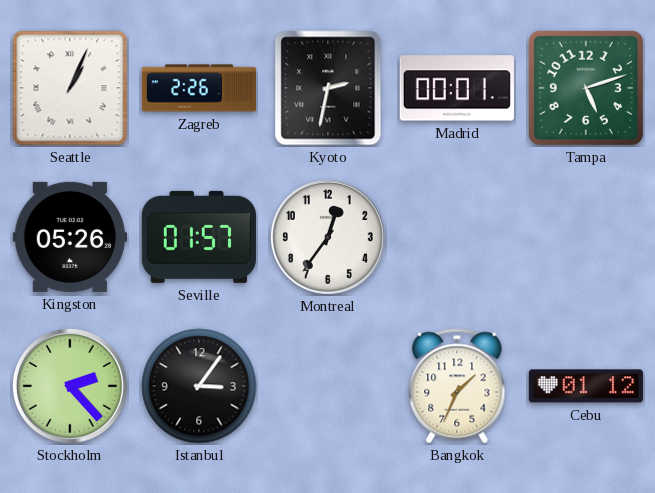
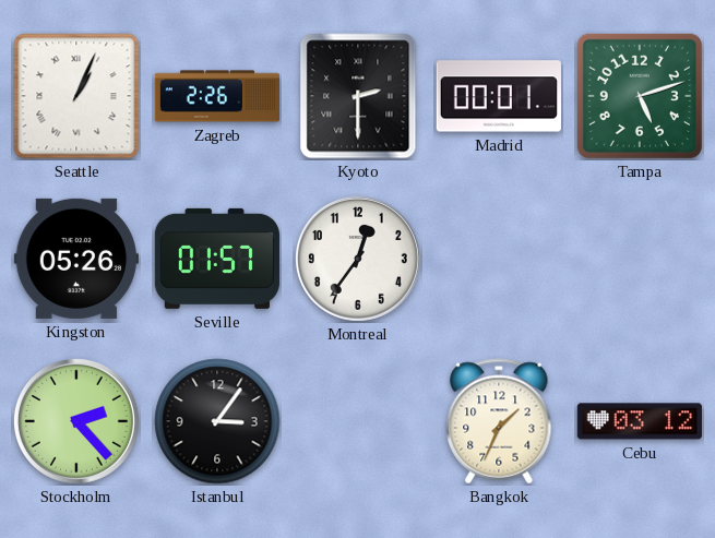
Kyoto: 2:32 -> 2:30
Cebu: 01:12 -> 03:12
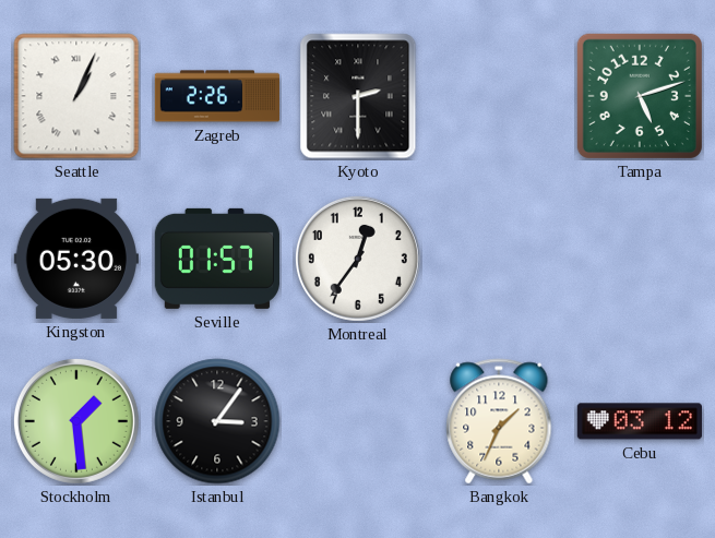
Madrid: 00:01 -> none
Kingston: 05:26 -> 05:30
Stockholm: 2:23 -> 1:29
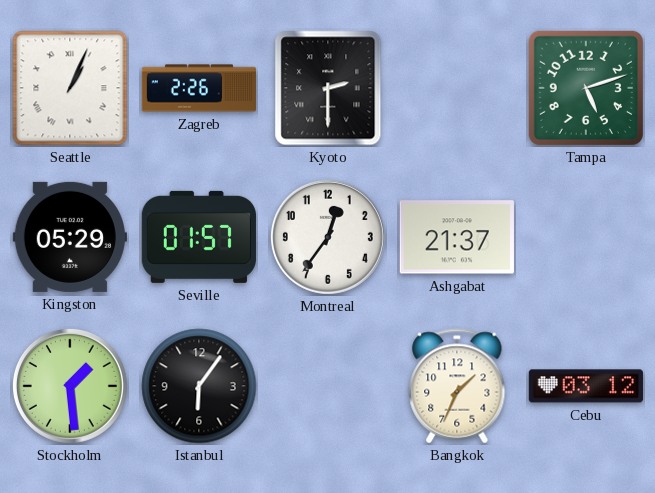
Kingston: 05:30 -> 05:29
Ashgabat: none -> 21:37
Istanbul: 3:06 -> 6:06
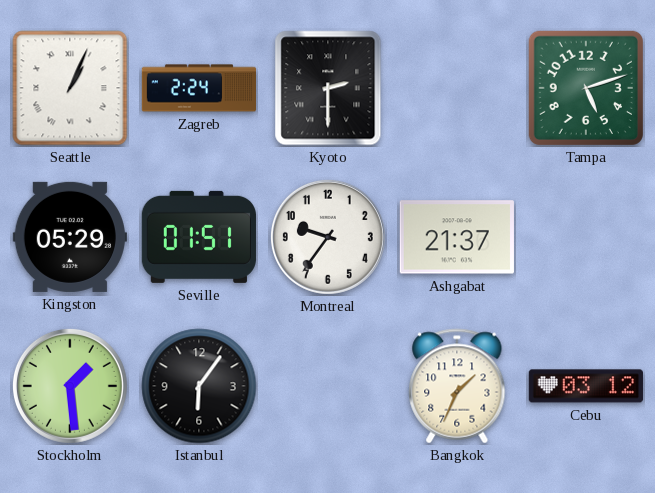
Zagreb: 2:26 -> 2:24
Seville: 01:57 -> 01:51
Montreal: 12:36 -> 9:36
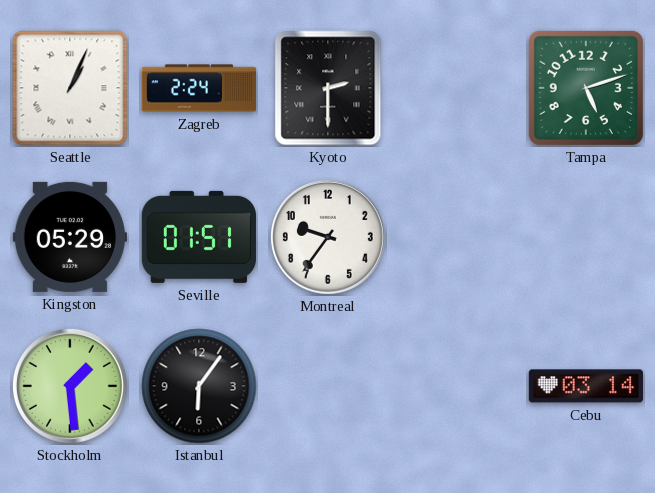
Ashgabat: 21:37 -> none
Bangkok: 1:34 -> none
Cebu: 03:12 -> 03:14
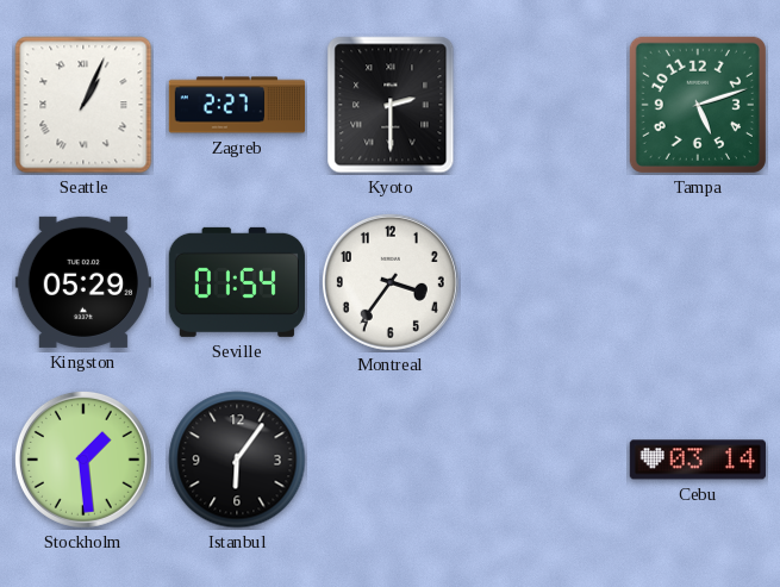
Zagreb: 2:24 -> 2:27
Seville: 01:51 -> 01:54
Montreal: 9:36 -> 3:36
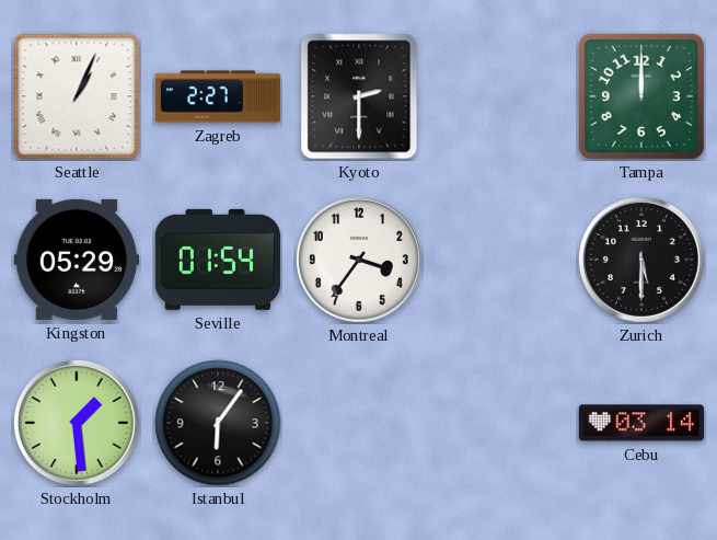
Tampa: 5:12 -> 12:00
Zurich: none -> 5:30
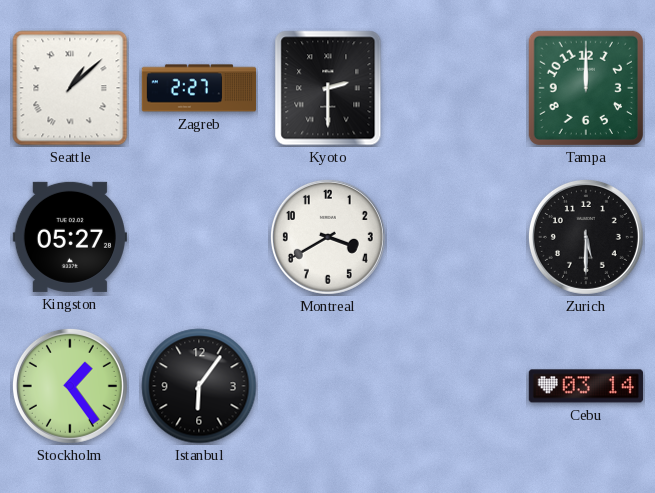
Seattle: 1:04 -> 1:08
Kingston: 05:29 -> 05:27
Seville: 01:54 -> none
Montreal: 3:36 -> 3:40
Stockholm: 1:29 -> 1:24
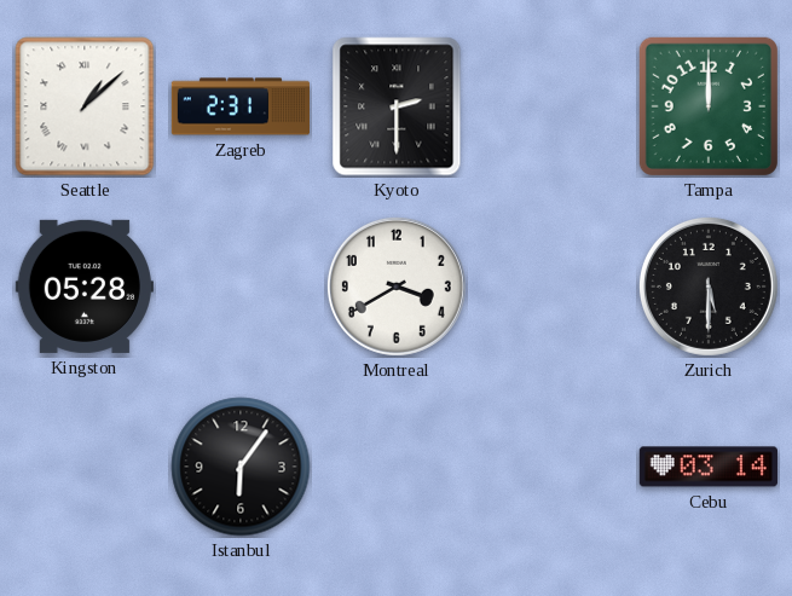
Zagreb: 2:27 -> 2:31
Kingston: 05:27 -> 05:28
Stockholm: 1:24 -> none
